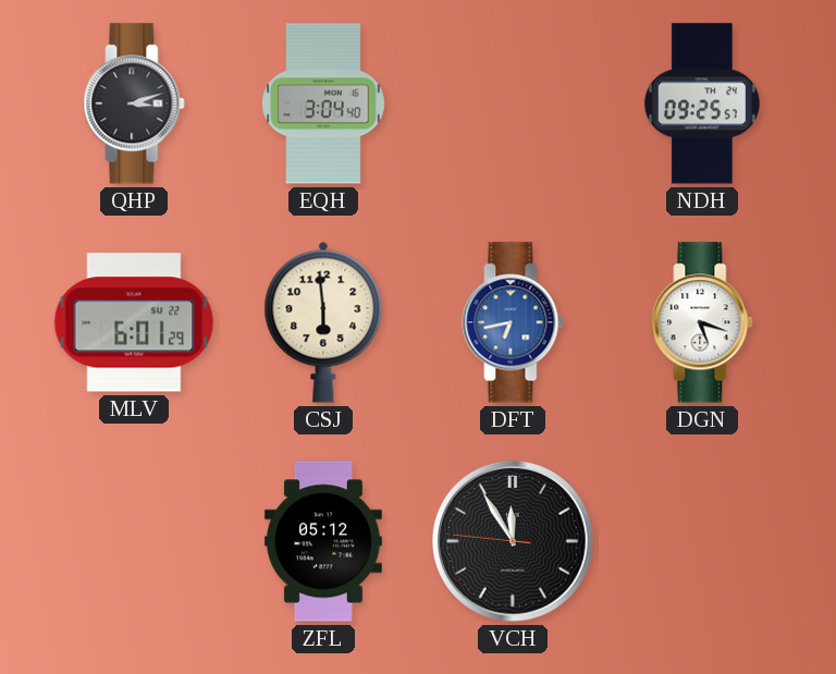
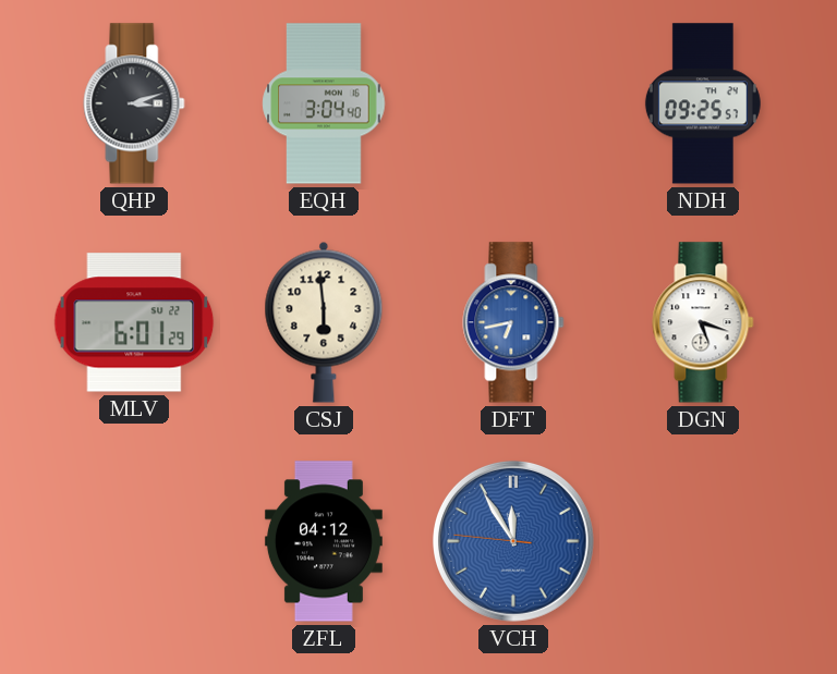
ZFL: 05:12 -> 04:12
VCH dial: black -> blue
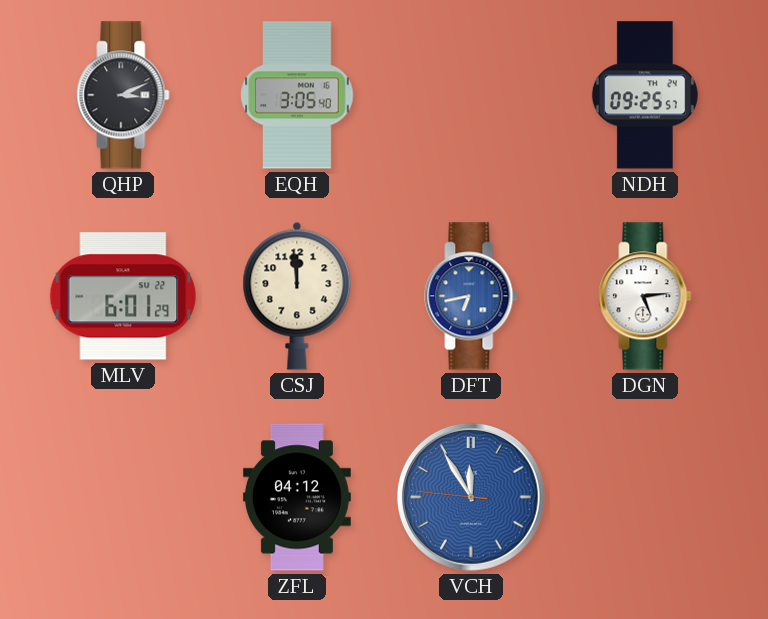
QHP: 3:12 -> 3:11
EQH: 3:04 -> 3:05
CSJ: 5:59 -> 11:59
DGN: 5:18 -> 5:14
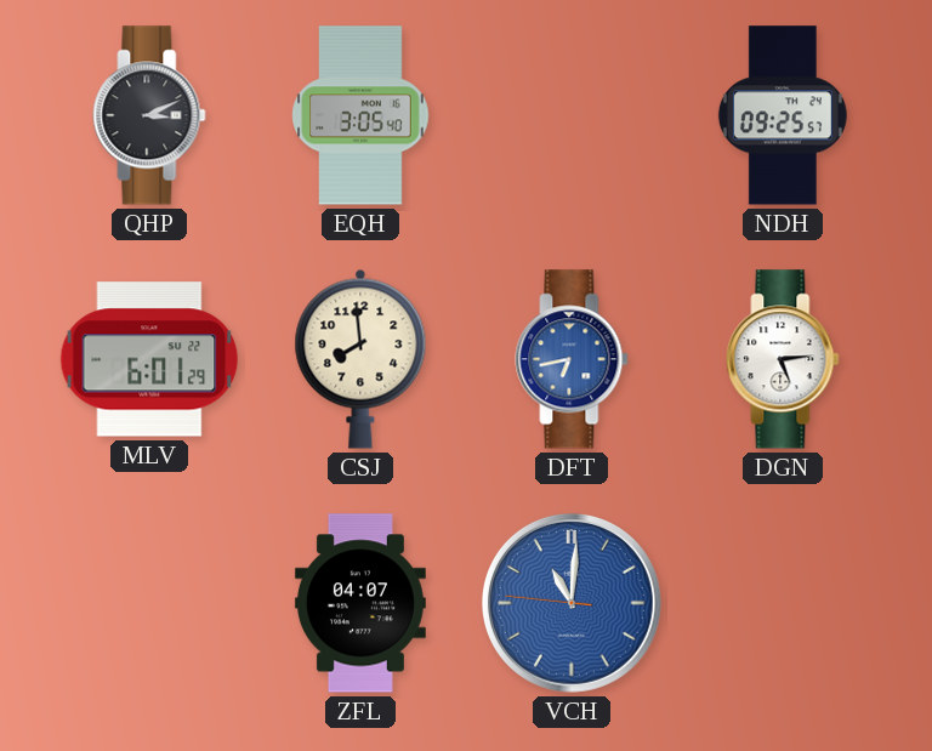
CSJ: 11:59 -> 7:59
ZFL: 04:12 -> 04:07
VCH: 11:54 -> 11:00
